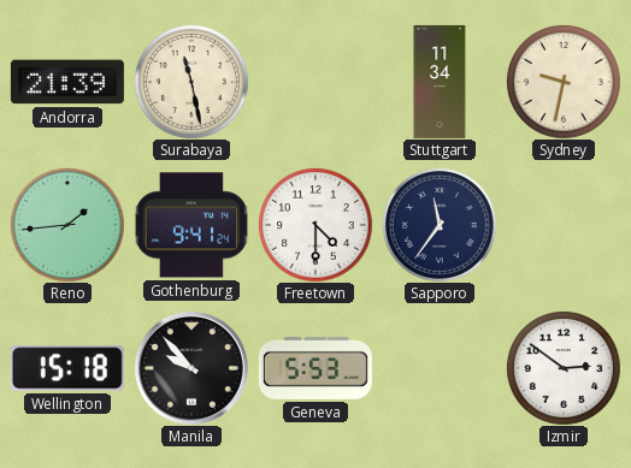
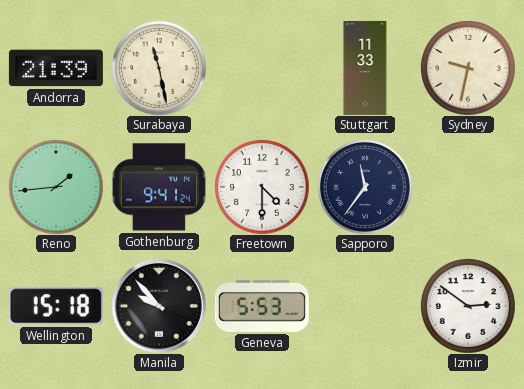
Stuttgart: 11:34 -> 11:33
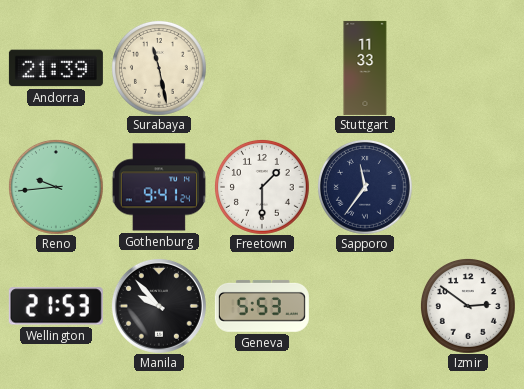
Sydney: 9:32 -> none
Reno: 1:44 -> 9:44
Freetown: 4:30 -> 1:30
Wellington: 15:18 -> 21:53
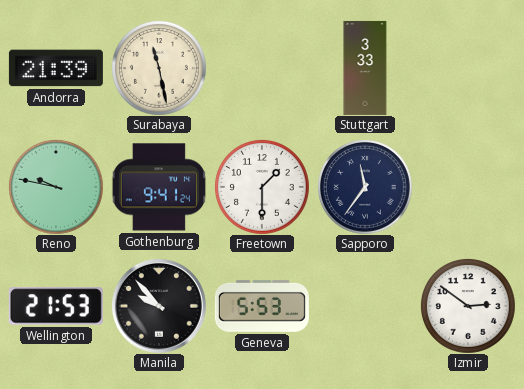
Stuttgart: 11:33 -> 3:33
Reno: 9:44 -> 9:47
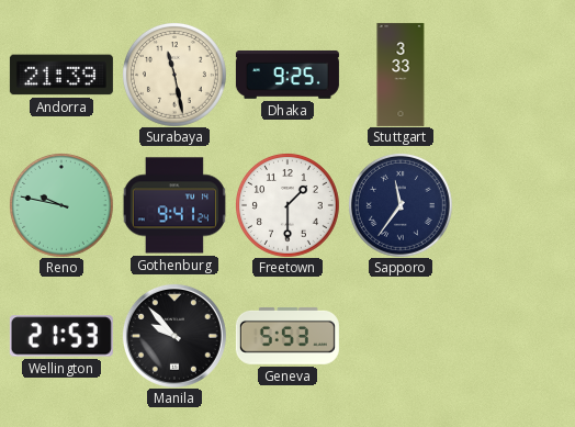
Dhaka: none -> 9:25
Izmir: 2:51 -> none
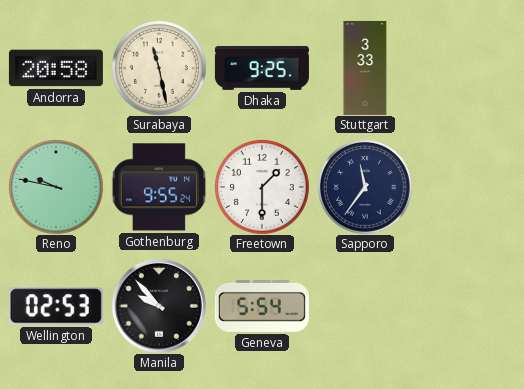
Andorra: 21:39 -> 20:58
Gothenburg: 9:41 -> 9:55
Wellington: 21:53 -> 02:53
Geneva: 5:53 -> 5:54
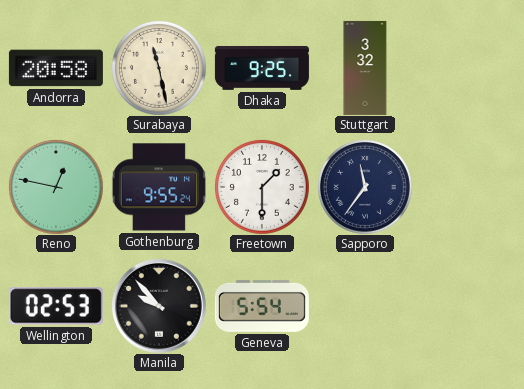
Stuttgart: 3:33 -> 3:32
Reno: 9:47 -> 12:47
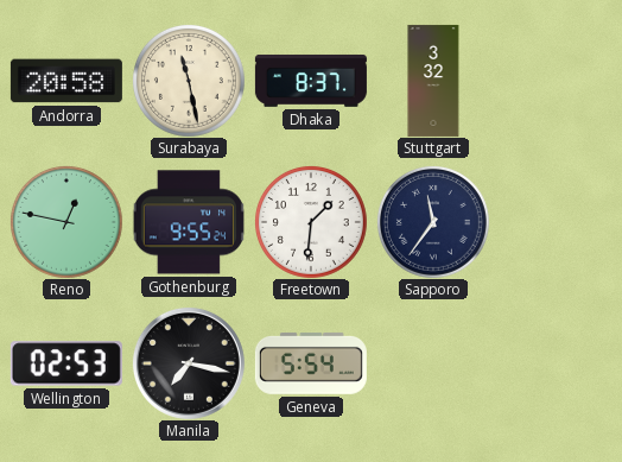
Dhaka: 9:25 -> 8:37
Freetown: 1:30 -> 1:31
Manila: 9:53 -> 7:17
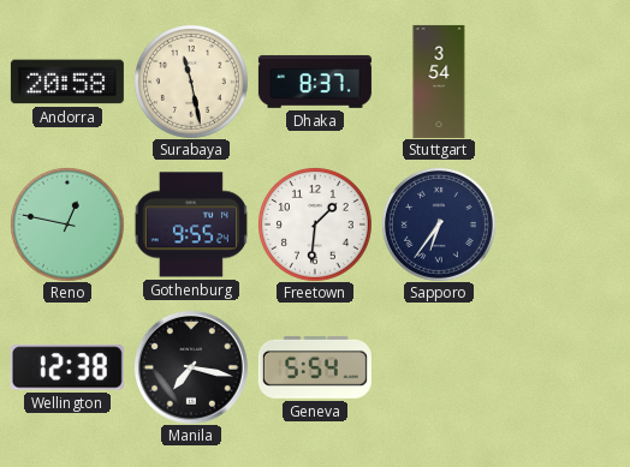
Stuttgart: 3:32 -> 3:54
Sapporo: 11:36 -> 6:36
Wellington: 02:53 -> 12:38
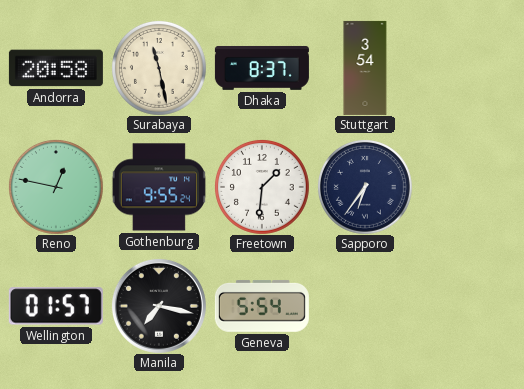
Wellington: 12:38 -> 01:57
